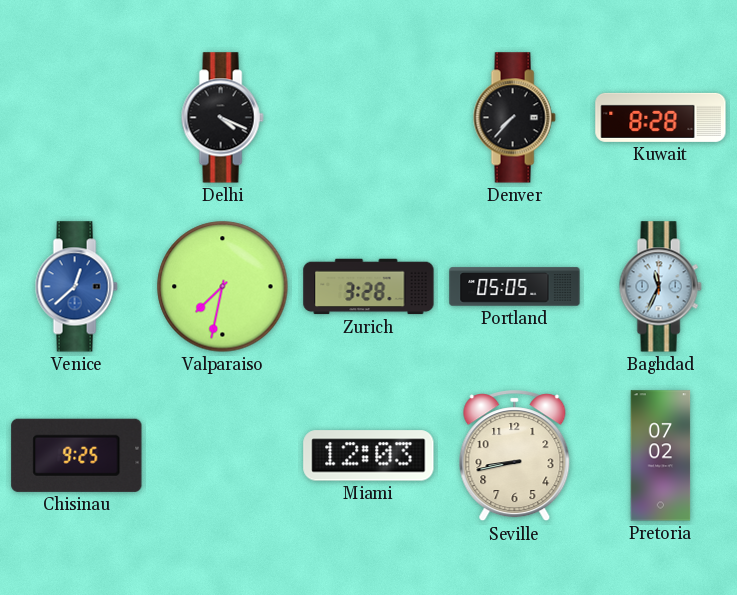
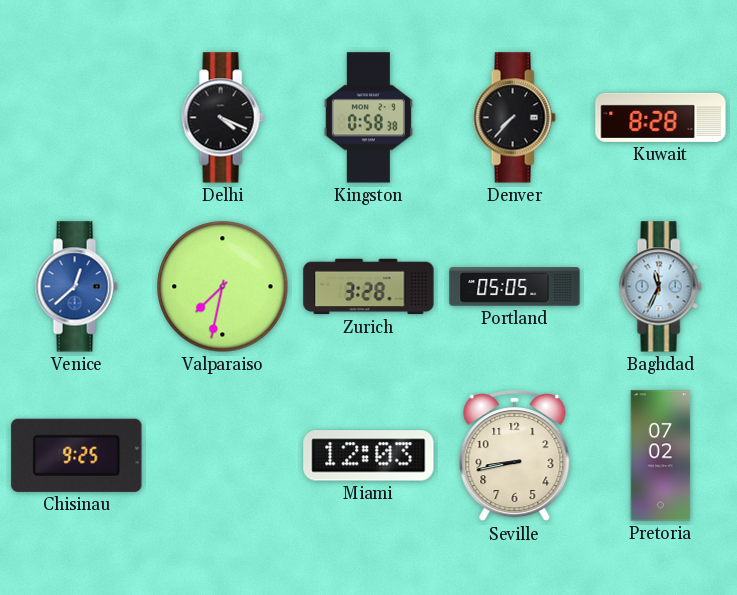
Kingston: none -> 0:58
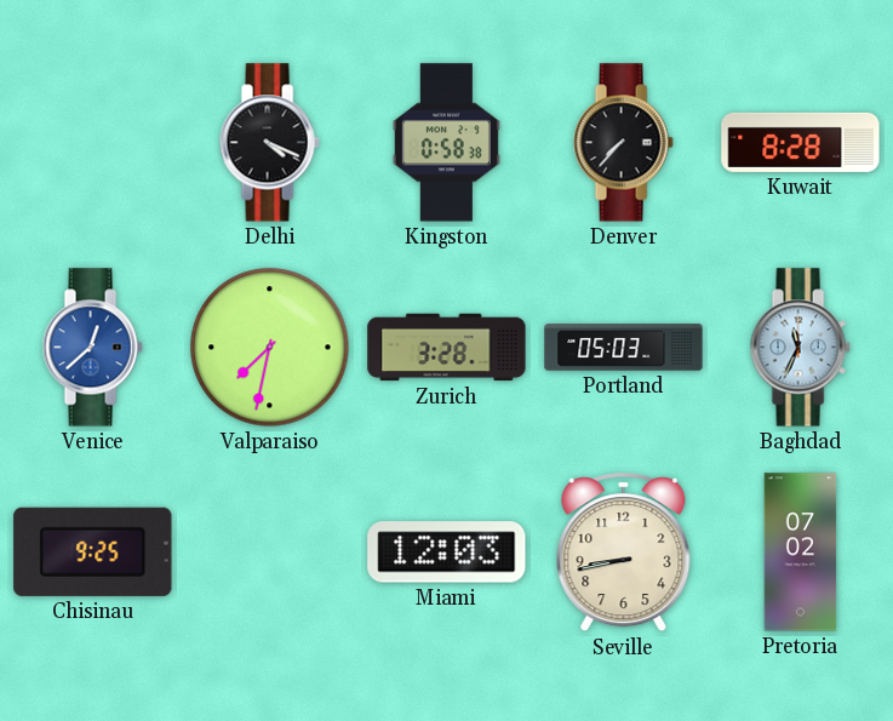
Portland: 05:05 -> 05:03
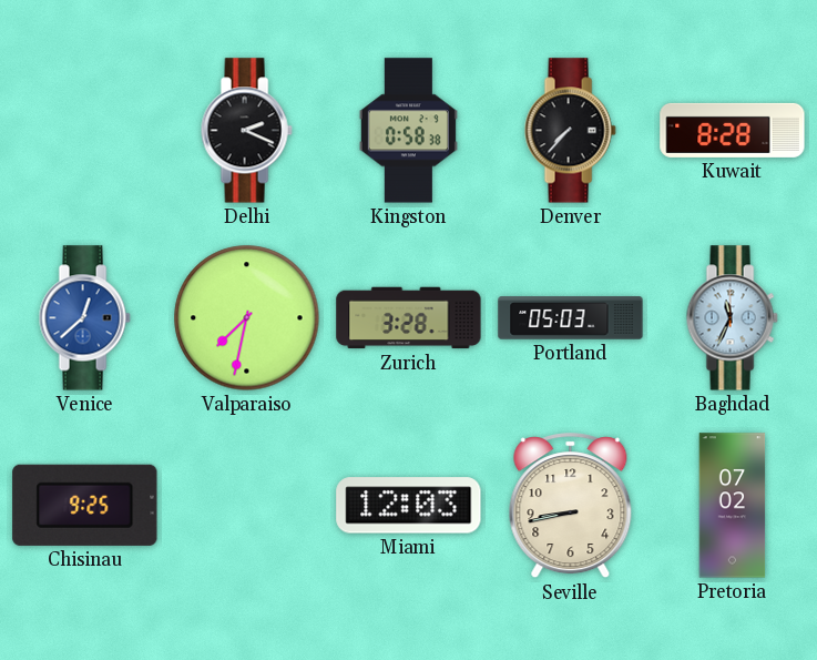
Delhi: 4:19 -> 2:19
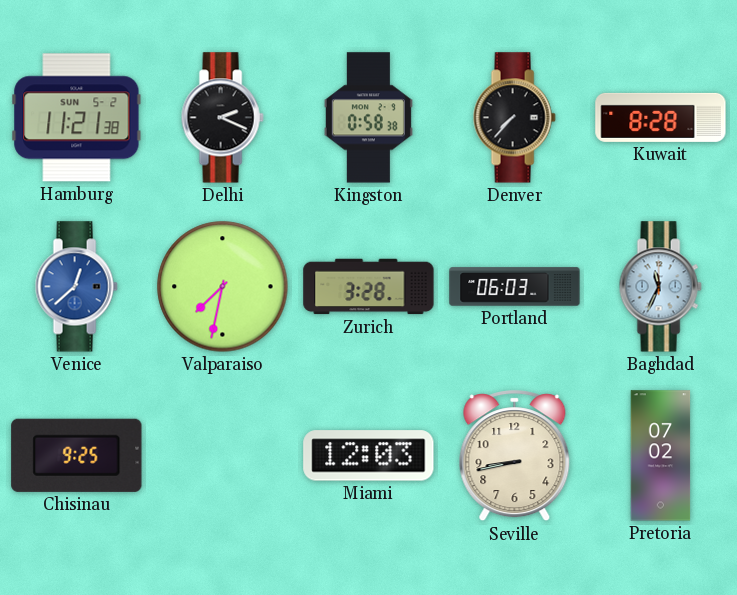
Hamburg: none -> 11:21
Portland: 05:03 -> 06:03
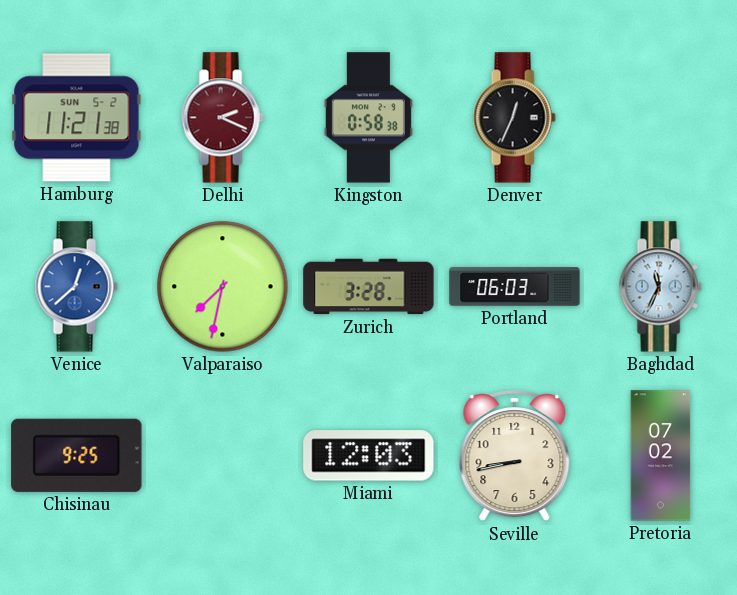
Delhi dial: black -> burgundy
Denver: 7:37 -> 12:34
Kuwait: 8:28 -> none
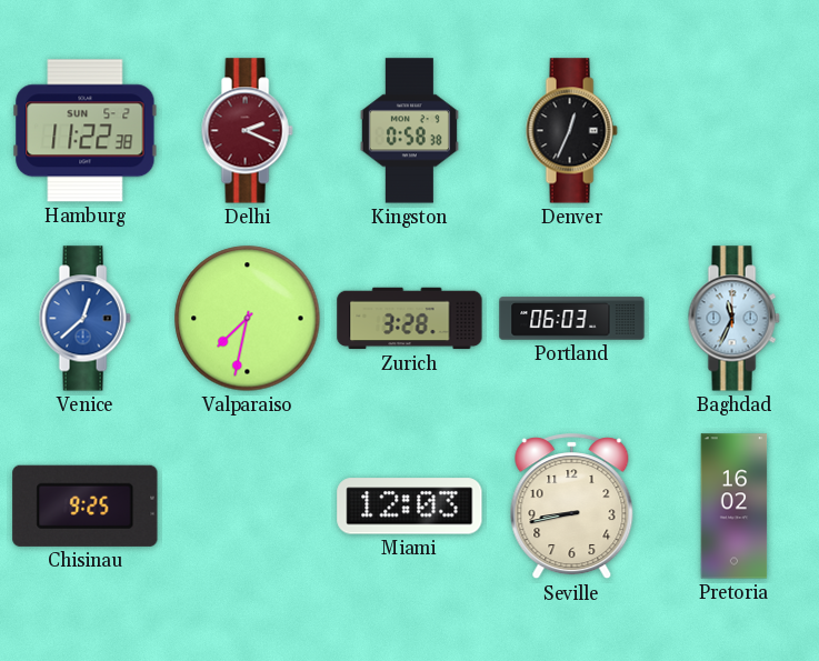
Hamburg: 11:21 -> 11:22
Pretoria: 07:02 -> 16:02
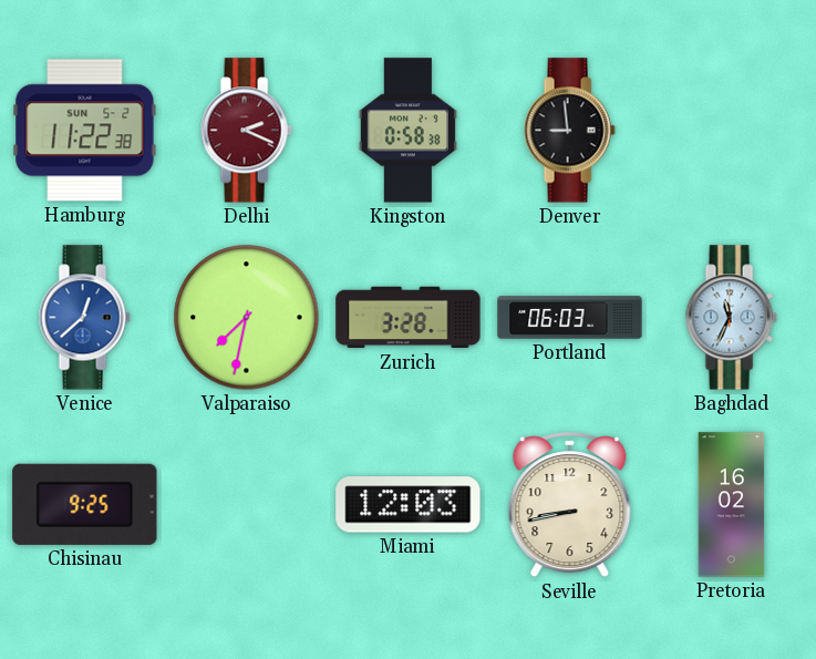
Denver: 12:34 -> 8:59
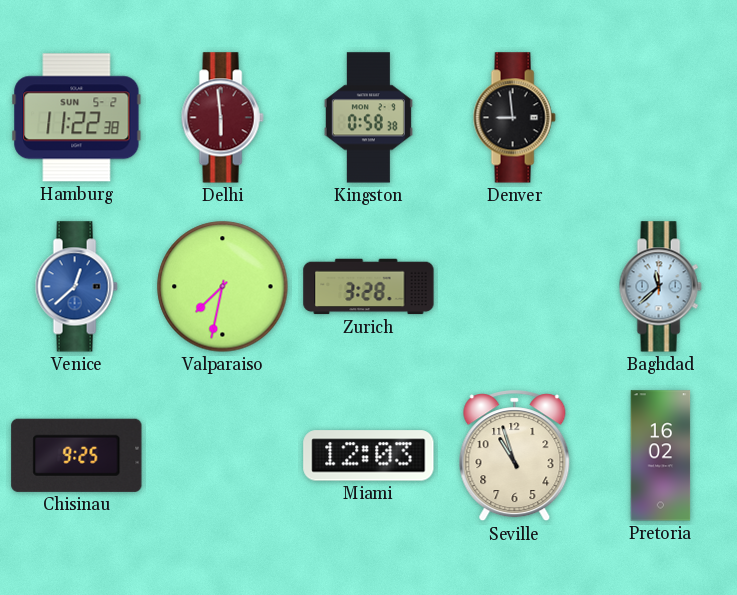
Delhi: 2:19 -> 5:59
Portland: 06:03 -> none
Baghdad: 11:34 -> 11:38
Seville: 8:43 -> 10:57
